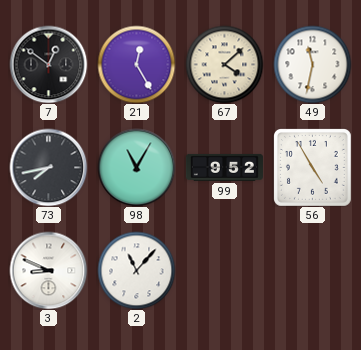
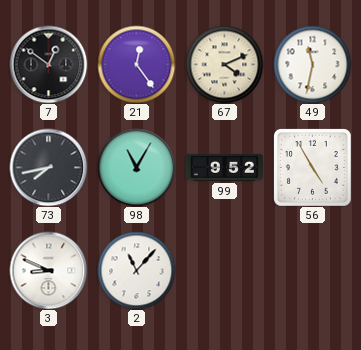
21: 12:25 -> 12:24
67: 4:08 -> 4:11
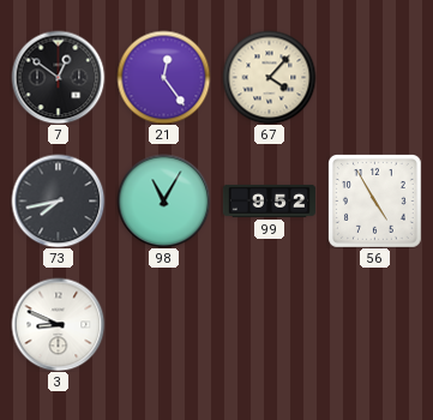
67: 4:11 -> 4:07
49: 11:32 -> none
2: 11:07 -> none
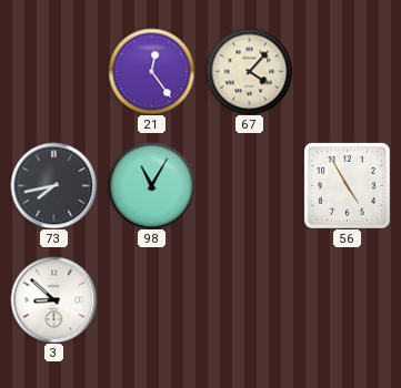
7: 12:51 -> none
99: 9:52 -> none
3: 8:49 -> 8:52
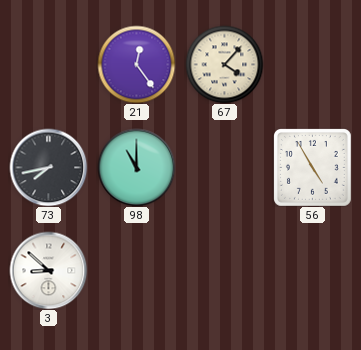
98: 11:05 -> 11:00
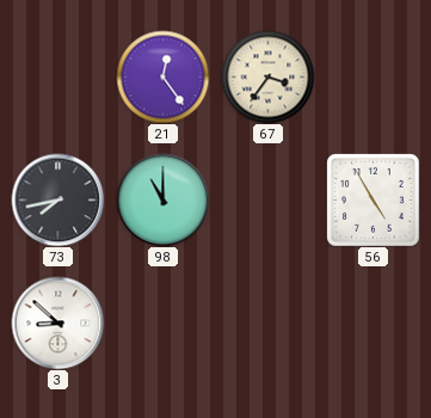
67: 4:07 -> 3:36
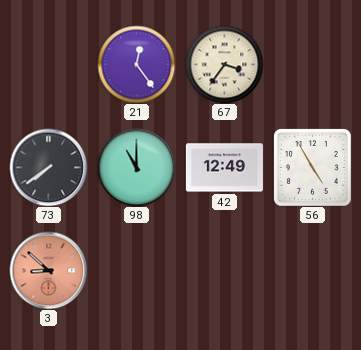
73: 7:43 -> 7:39
42: none -> 12:49
3 dial: white -> salmon
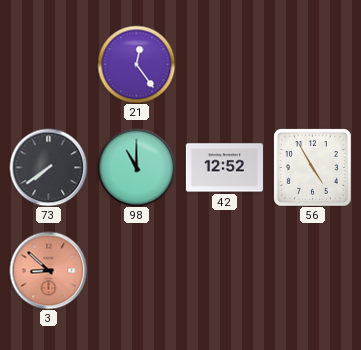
67: 3:36 -> none
42: 12:49 -> 12:52
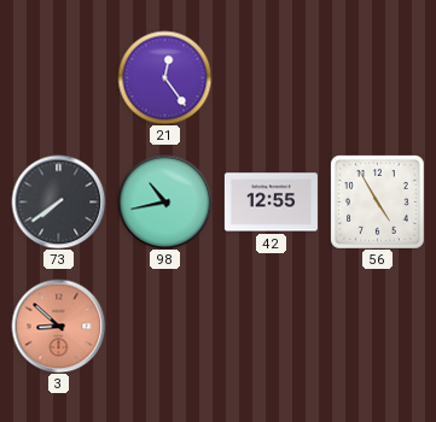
98: 11:00 -> 10:43
42: 12:52 -> 12:55
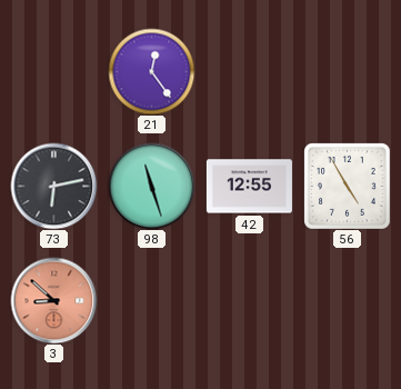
73: 7:39 -> 6:13
98: 10:43 -> 11:27
